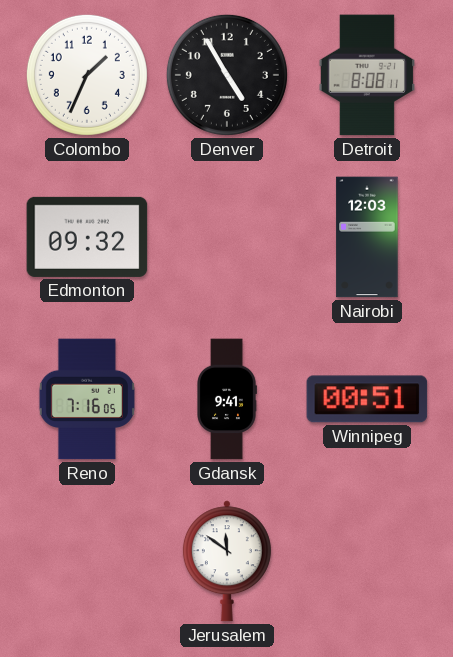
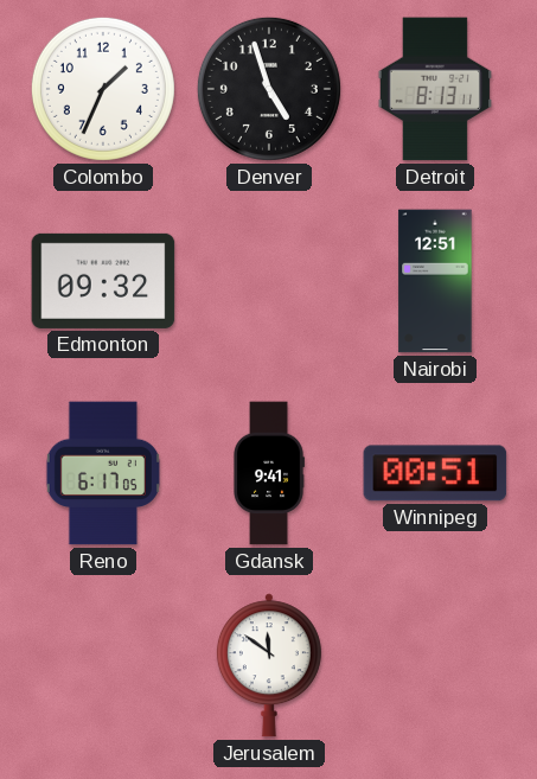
Denver: 4:55 -> 4:57
Detroit: 8:08 -> 8:13
Nairobi: 12:03 -> 12:51
Reno: 7:16 -> 6:17
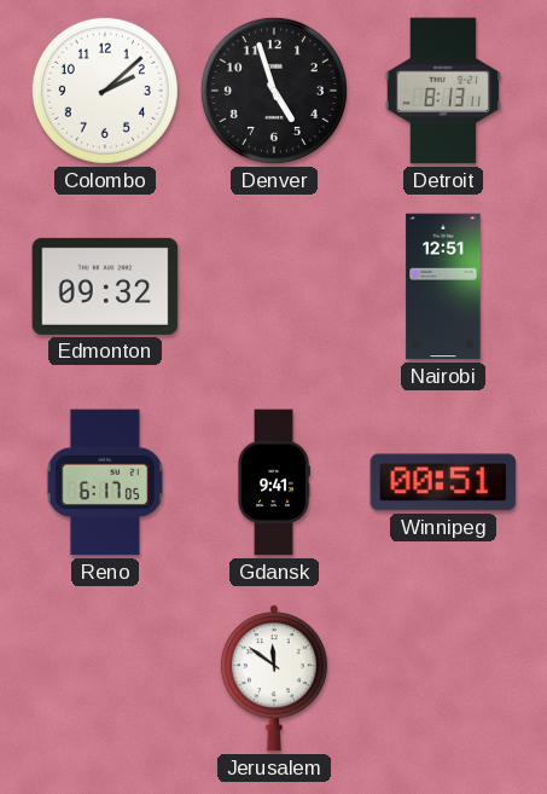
Colombo: 1:34 -> 2:08
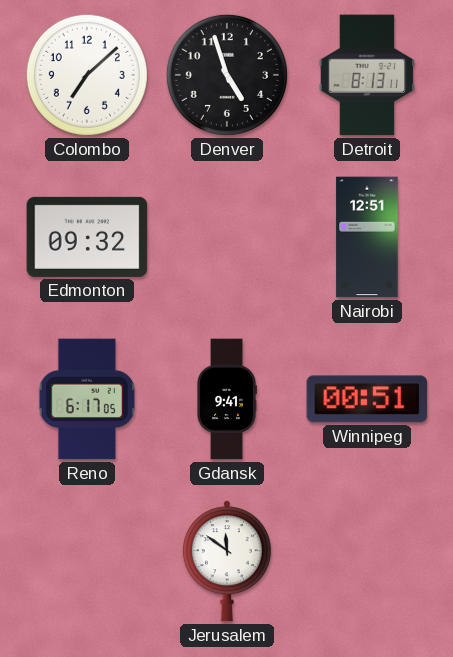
Colombo: 2:08 -> 7:08
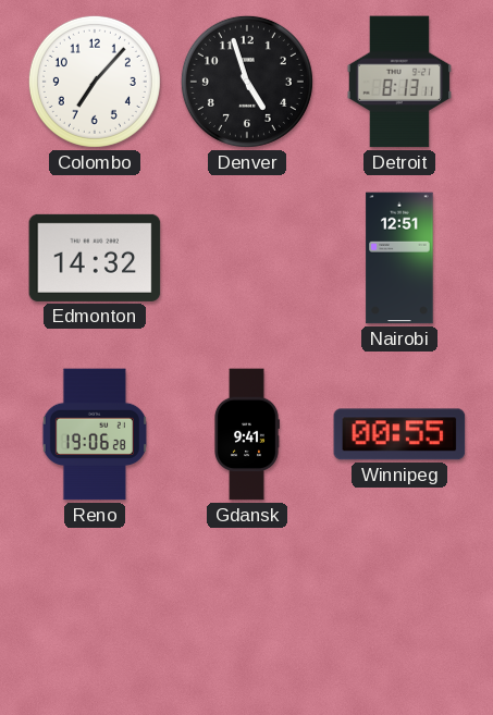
Colombo: 7:08 -> 7:07
Edmonton: 09:32 -> 14:32
Reno: 6:17 -> 19:06
Winnipeg: 00:51 -> 00:55
Jerusalem: 11:51 -> none
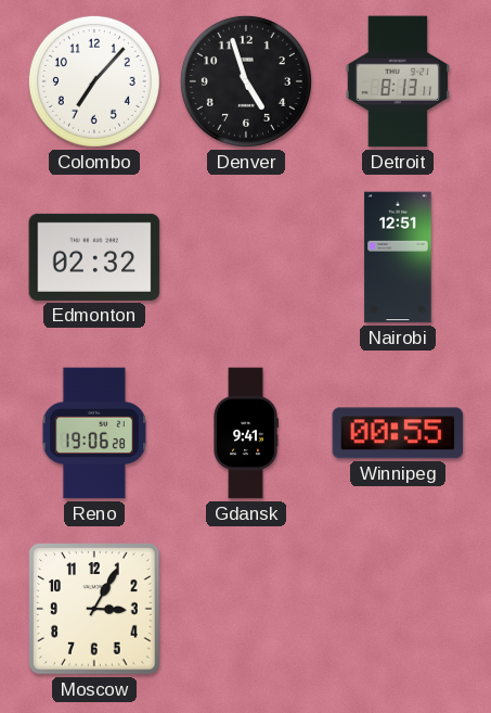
Edmonton: 14:32 -> 02:32
Moscow: none -> 3:05
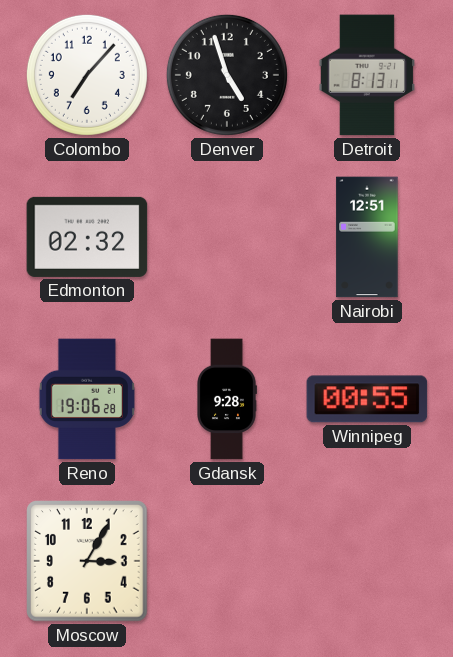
Gdansk: 9:41 -> 9:28
